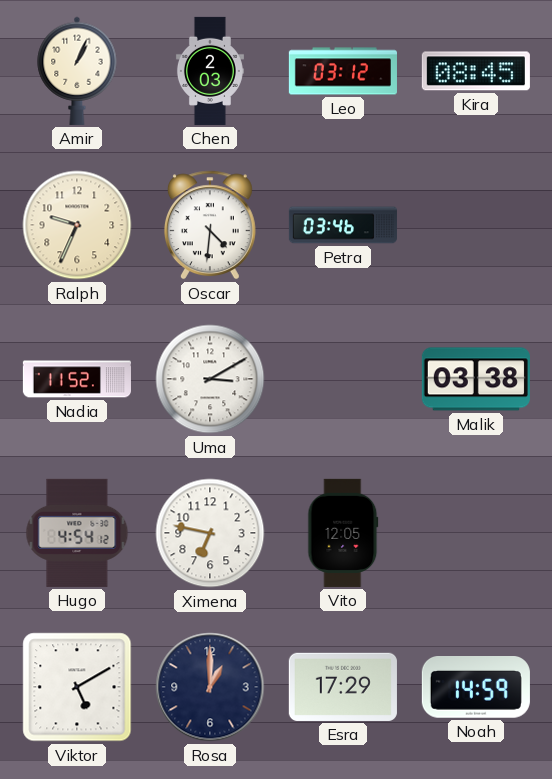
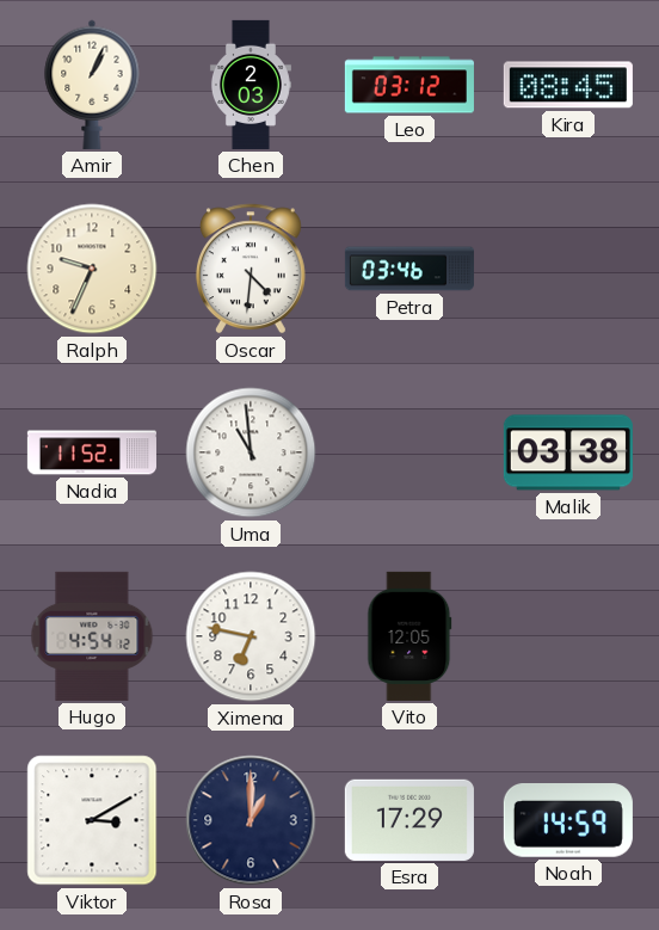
Uma: 3:10 -> 10:59
Viktor: 5:10 -> 3:10
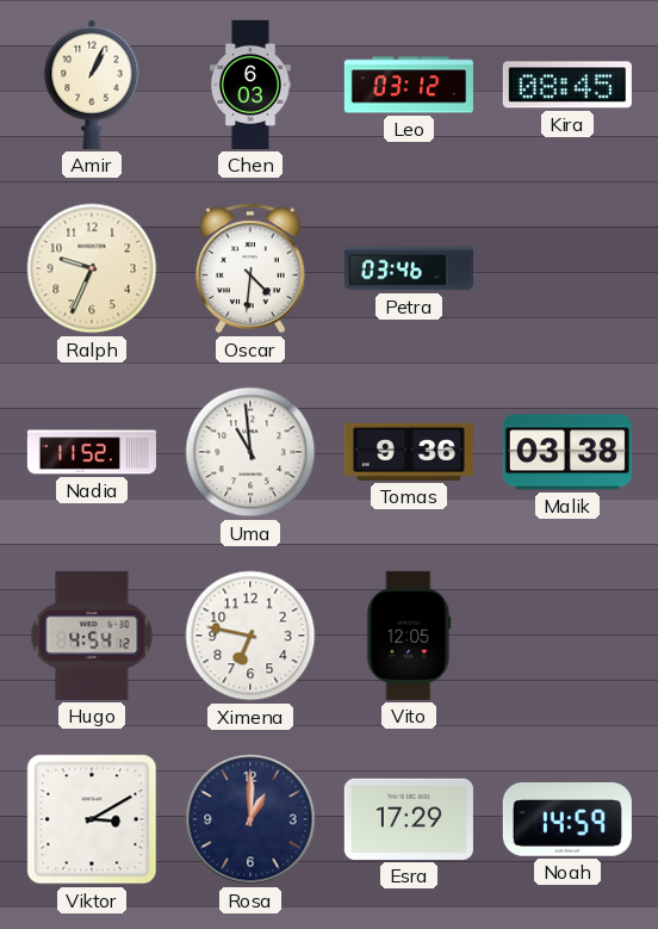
Chen: 2:03 -> 6:03
Tomas: none -> 9:36
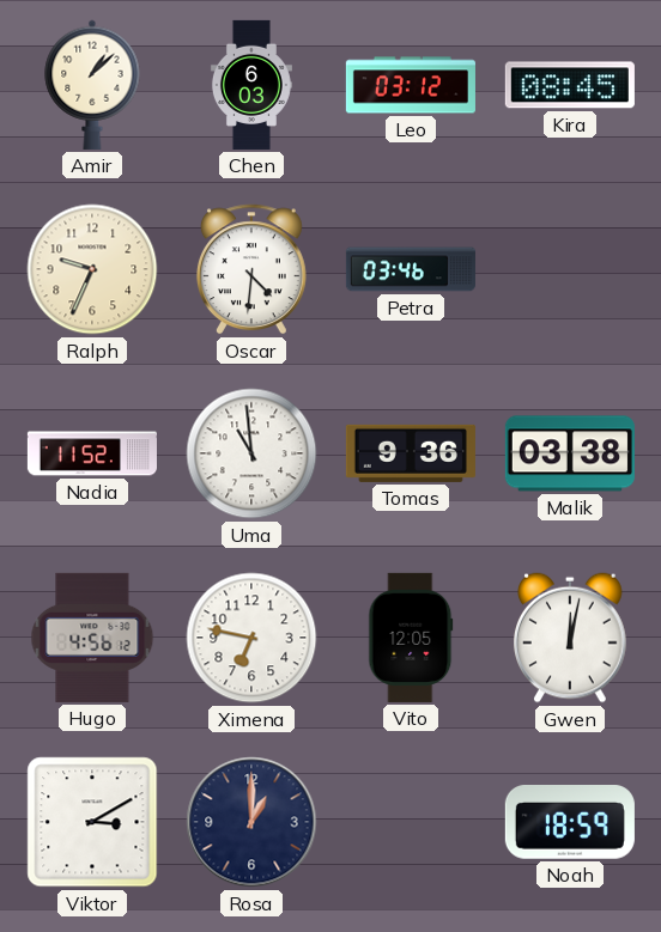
Amir: 1:04 -> 1:08
Hugo: 4:54 -> 4:56
Gwen: none -> 12:02
Esra: 17:29 -> none
Noah: 14:59 -> 18:59
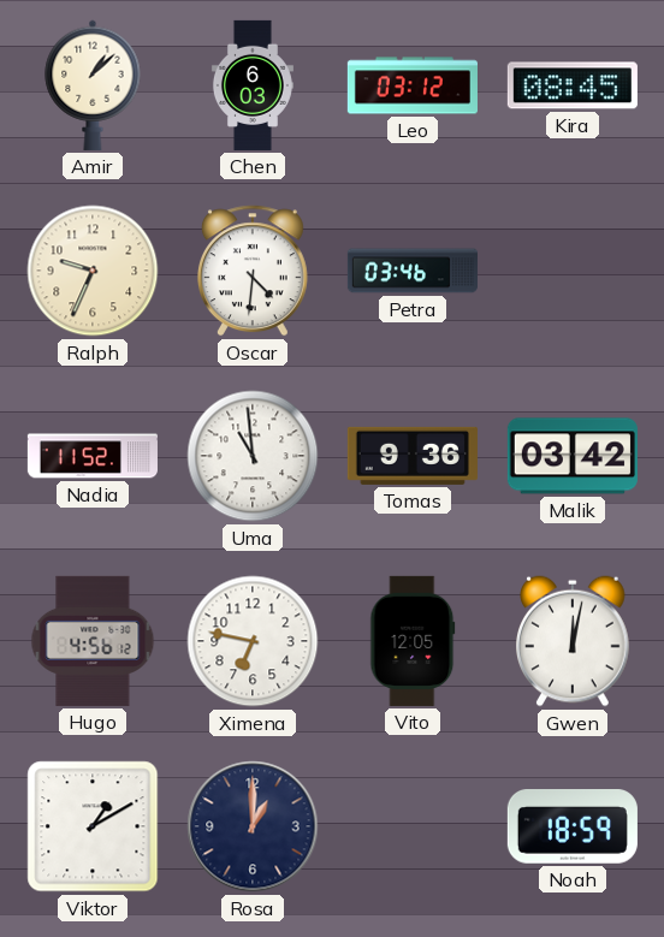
Malik: 03:38 -> 03:42
Viktor: 3:10 -> 1:10
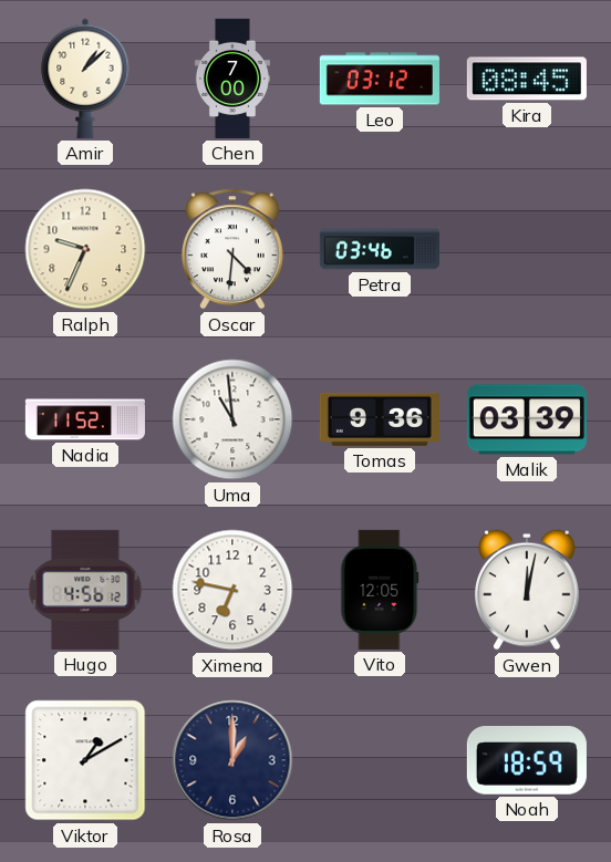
Chen: 6:03 -> 7:00
Malik: 03:42 -> 03:39
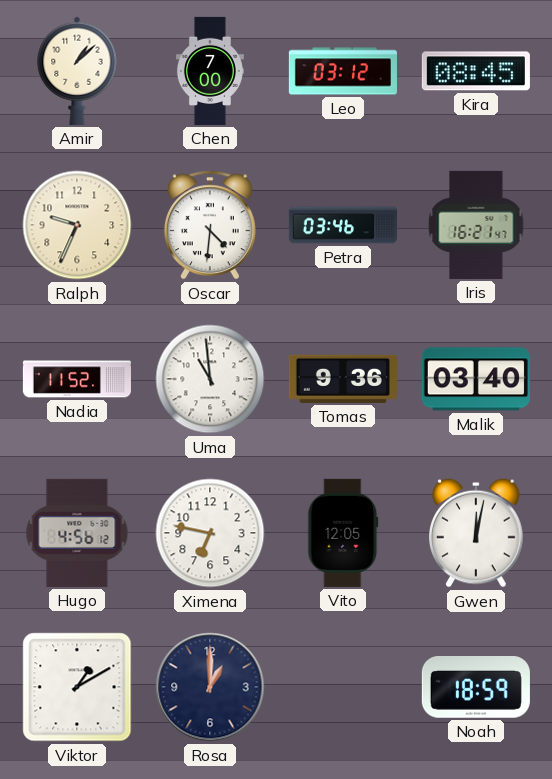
Iris: none -> 16:21
Malik: 03:39 -> 03:40
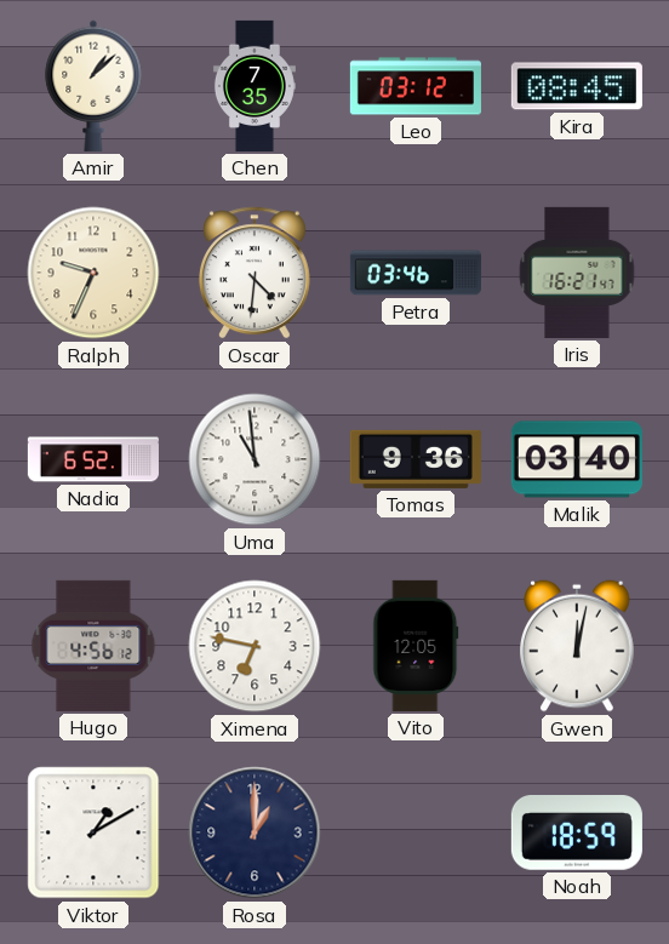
Chen: 7:00 -> 7:35
Nadia: 11:52 -> 6:52
